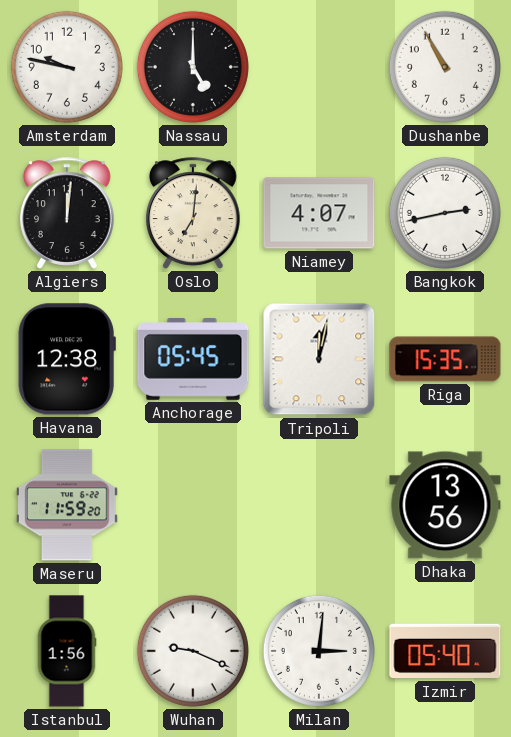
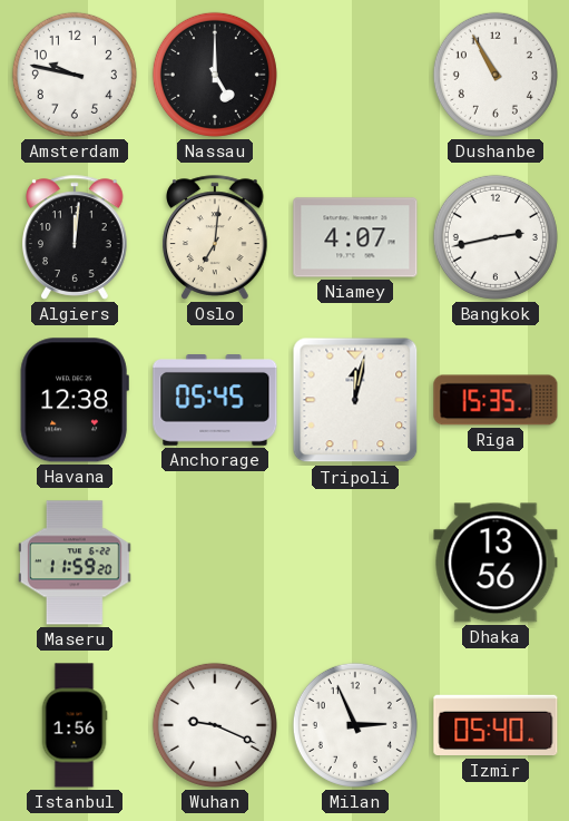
Milan: 3:01 -> 2:56
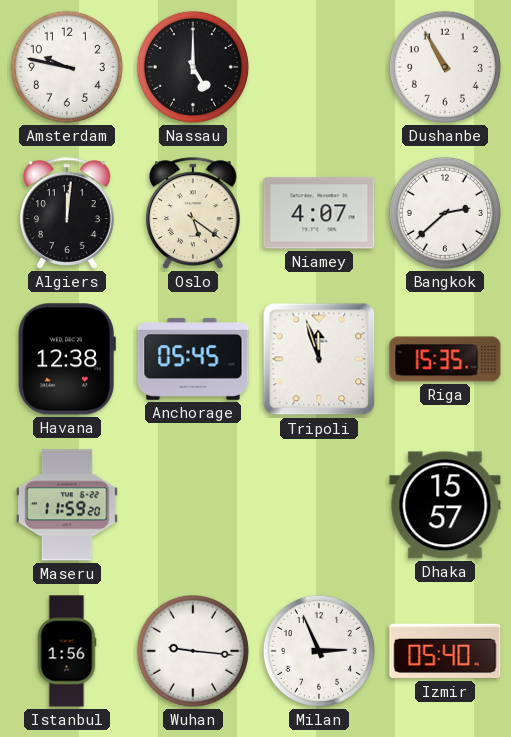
Oslo: 7:01 -> 5:21
Bangkok: 2:43 -> 2:38
Tripoli: 12:02 -> 11:57
Dhaka: 13:56 -> 15:57
Wuhan: 9:19 -> 9:16
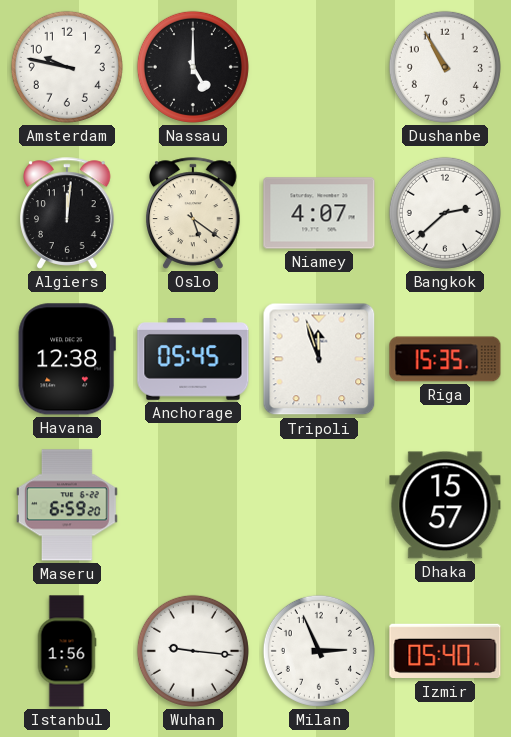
Maseru: 11:59 -> 6:59
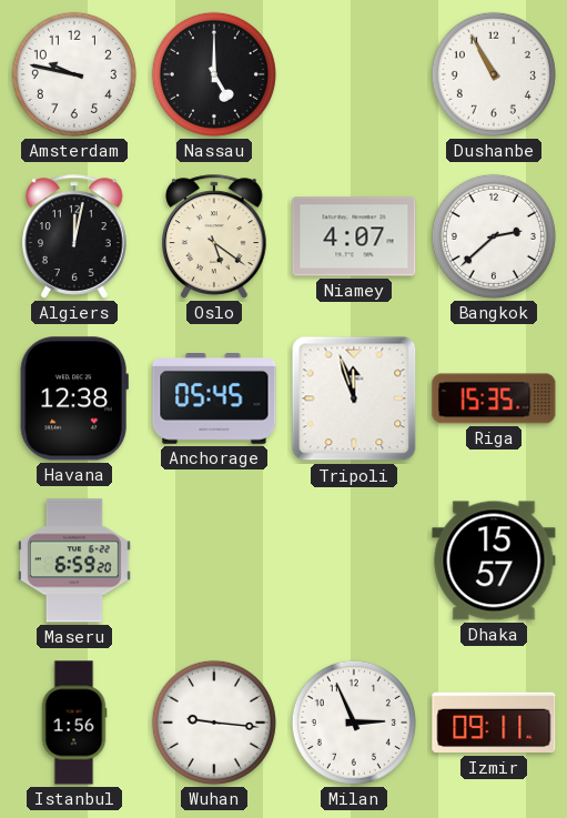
Algiers: 12:01 -> 12:02
Izmir: 05:40 -> 09:11
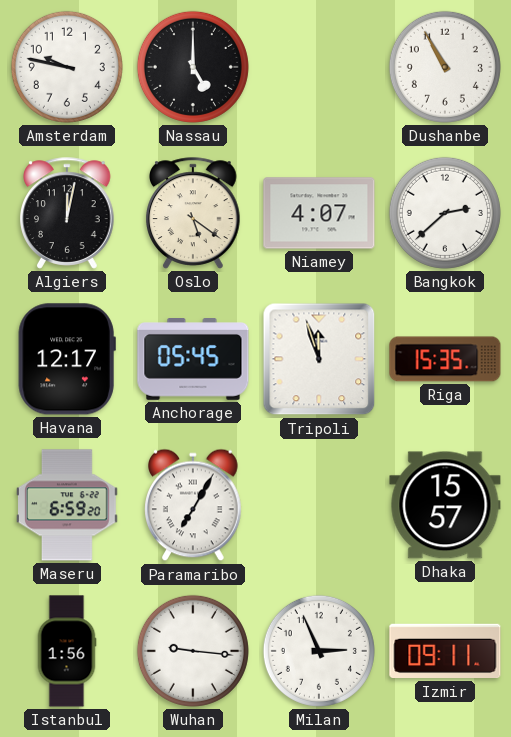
Havana: 12:38 -> 12:17
Paramaribo: none -> 7:05
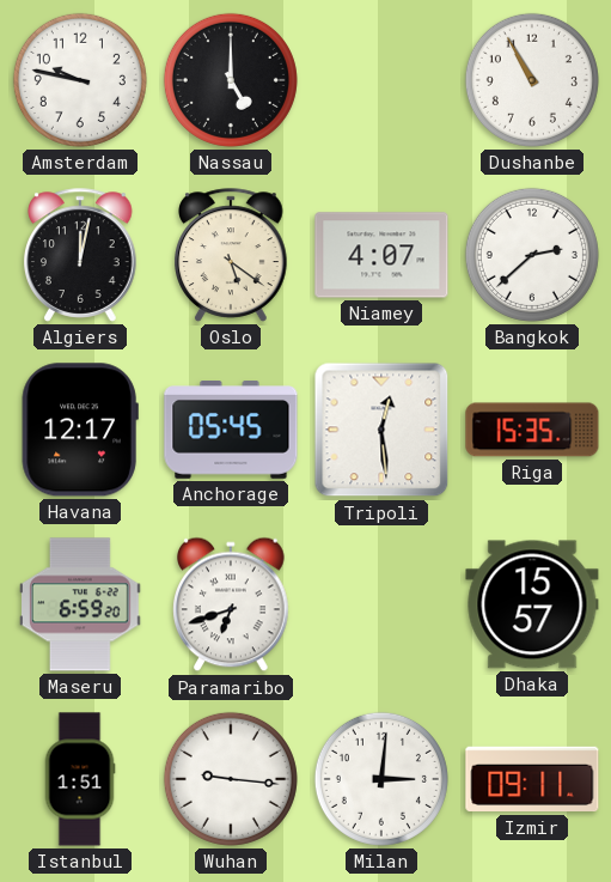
Tripoli: 11:57 -> 12:29
Paramaribo: 7:05 -> 6:42
Istanbul: 1:56 -> 1:51
Milan: 2:56 -> 3:01
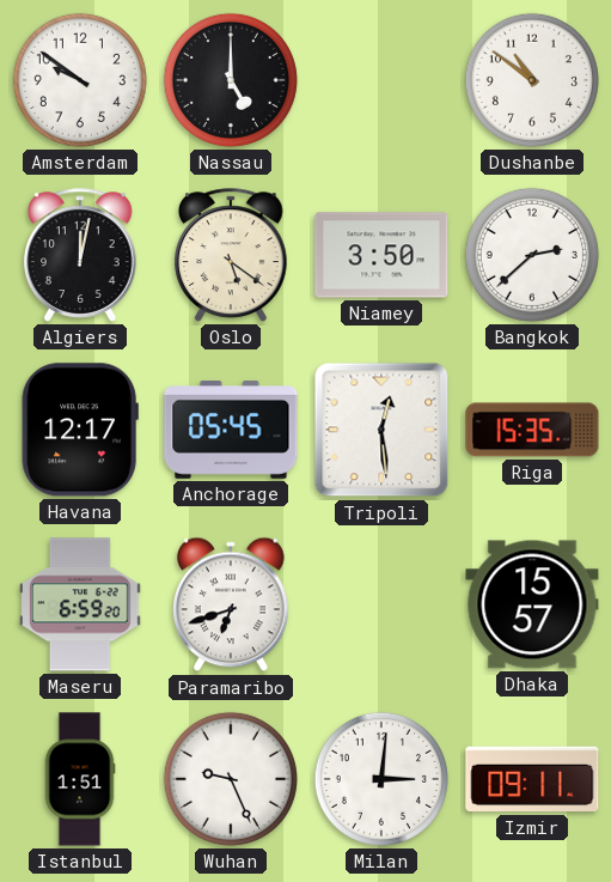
Amsterdam: 9:47 -> 9:51
Dushanbe: 10:55 -> 10:51
Niamey: 4:07 -> 3:50
Wuhan: 9:16 -> 9:26
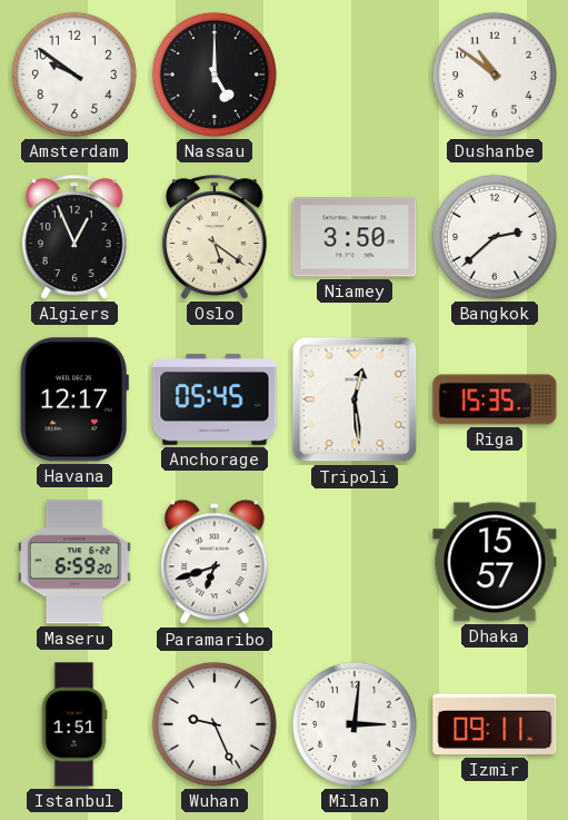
Algiers: 12:02 -> 12:56
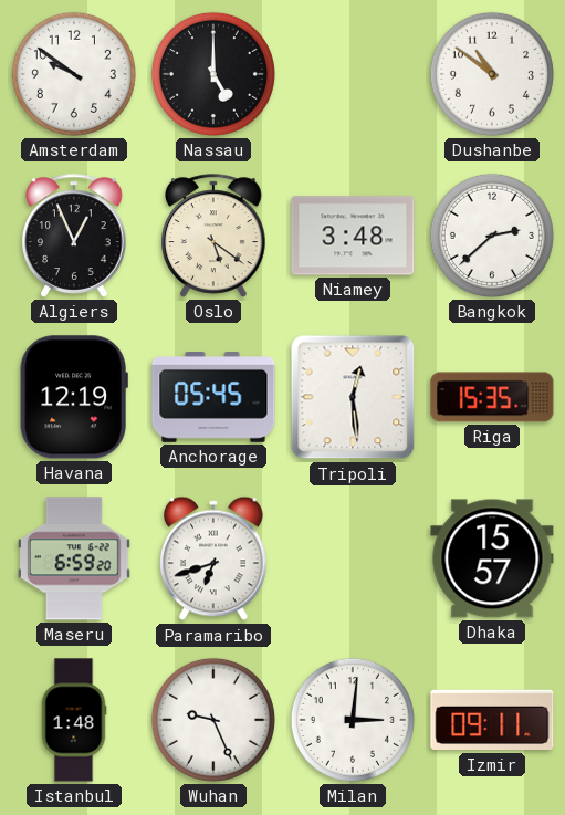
Niamey: 3:50 -> 3:48
Havana: 12:17 -> 12:19
Istanbul: 1:51 -> 1:48
